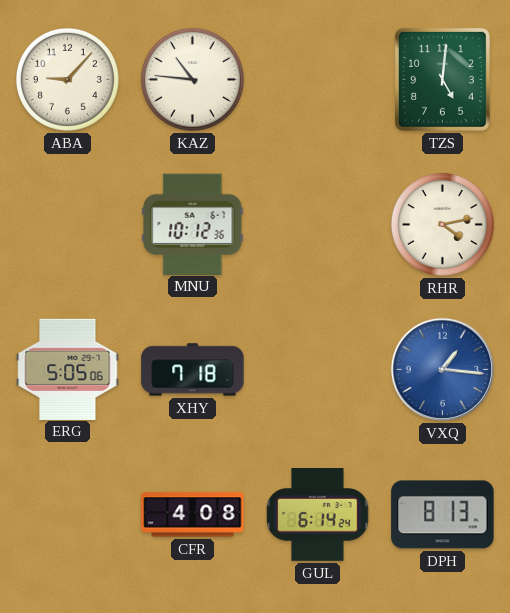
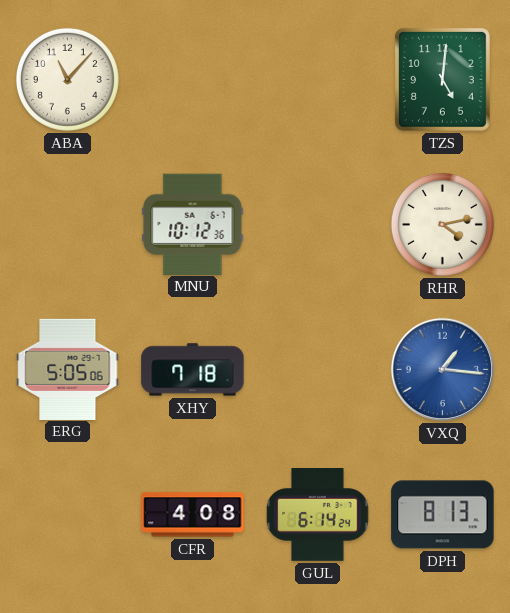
ABA: 9:07 -> 11:07
KAZ: 10:46 -> none
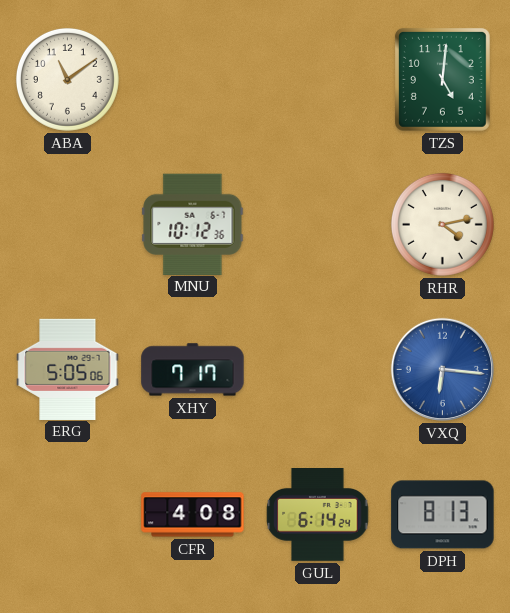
ABA: 11:07 -> 11:09
XHY: 7:18 -> 7:17
VXQ: 1:16 -> 6:16
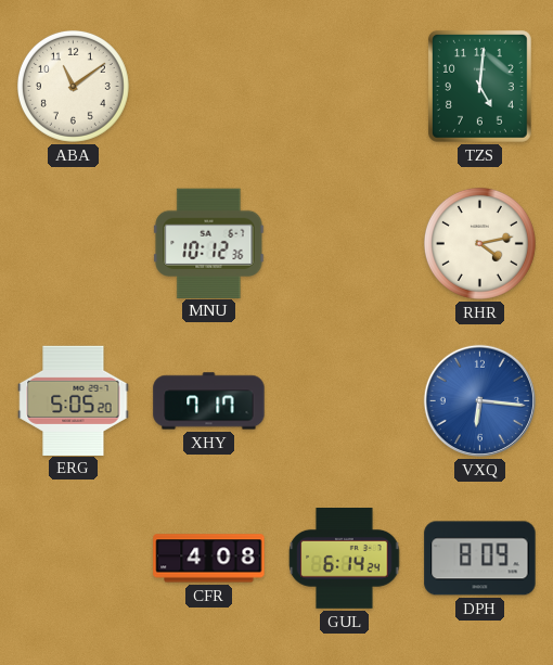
ERG: 5:05:06 -> 5:05:20
DPH: 8:13 -> 8:09
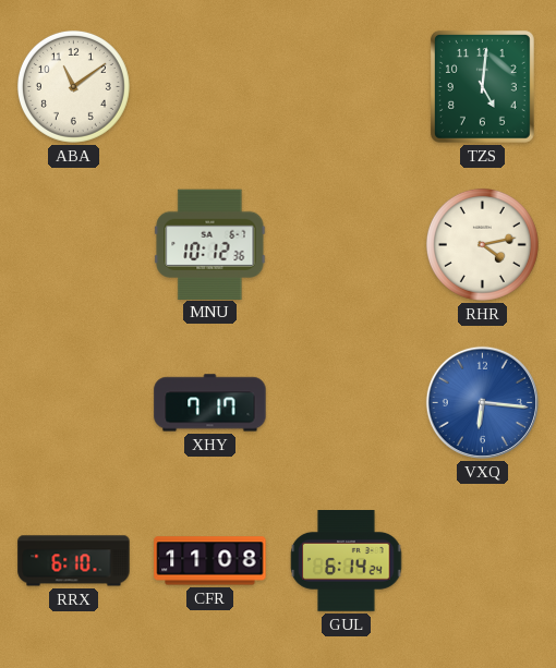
ERG: 5:05 -> none
RRX: none -> 6:10
CFR: 4:08 -> 11:08
DPH: 8:09 -> none
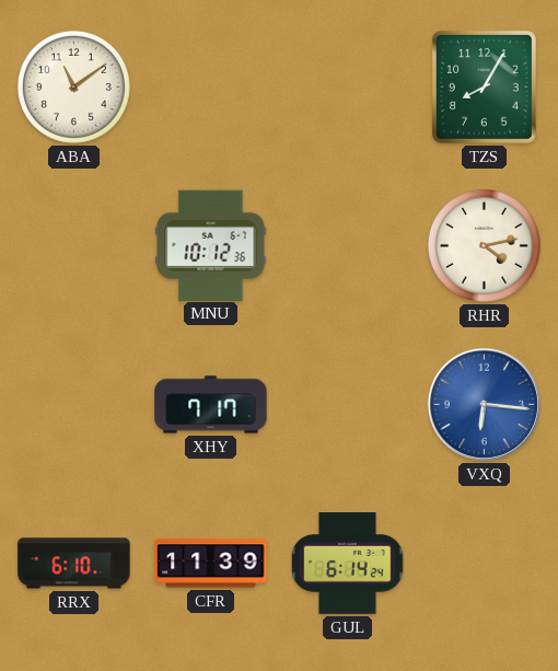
TZS: 5:01 -> 8:05
CFR: 11:08 -> 11:39
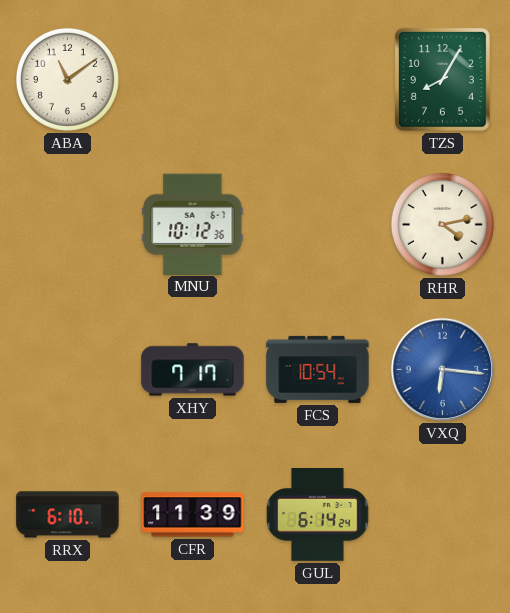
FCS: none -> 10:54
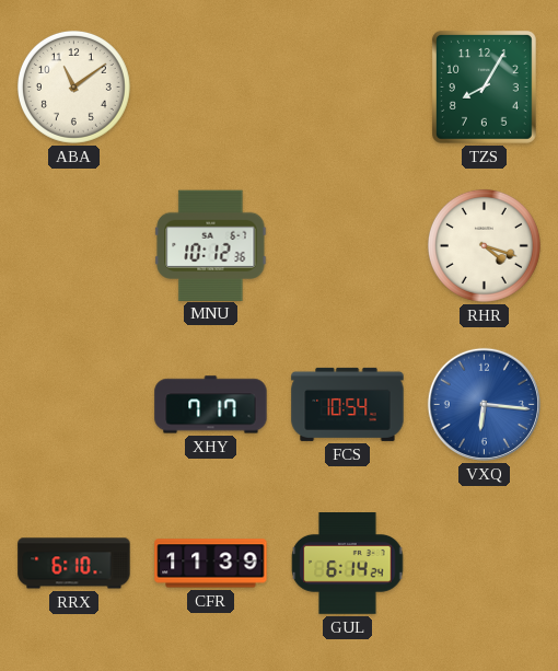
RHR: 4:13 -> 4:18
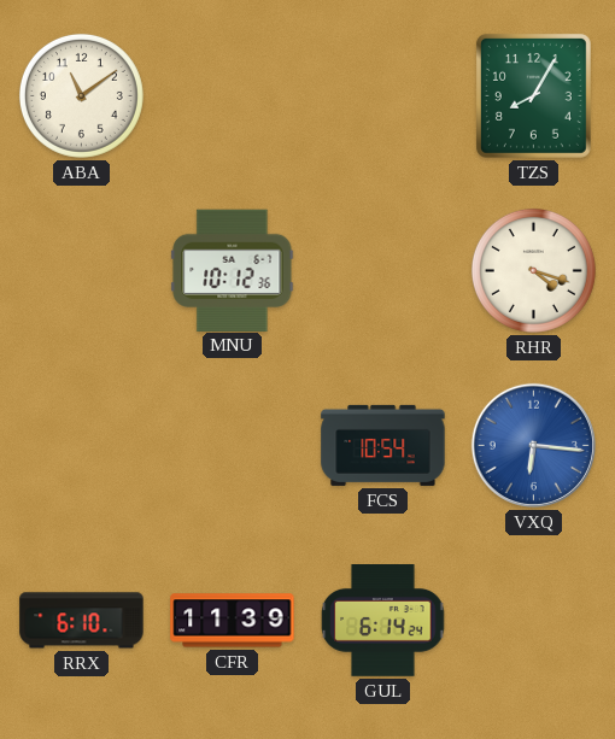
XHY: 7:17 -> none
